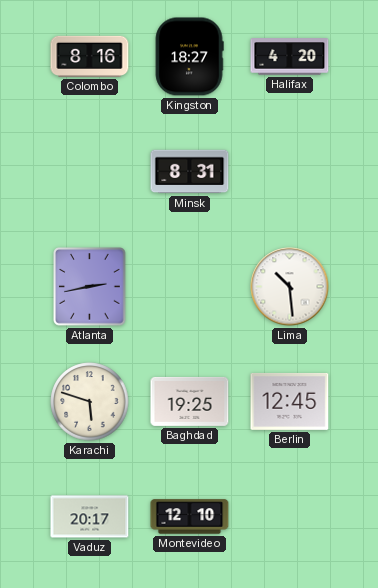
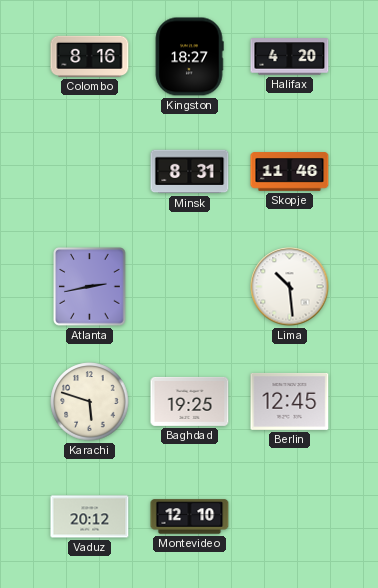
Skopje: none -> 11:46
Vaduz: 20:17 -> 20:12
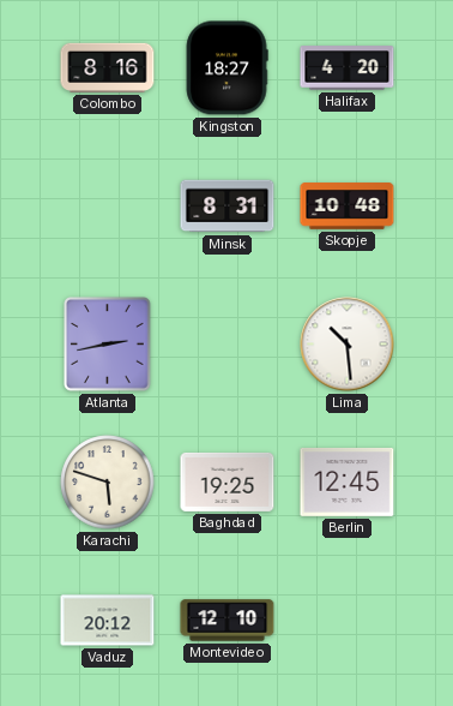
Skopje: 11:46 -> 10:48
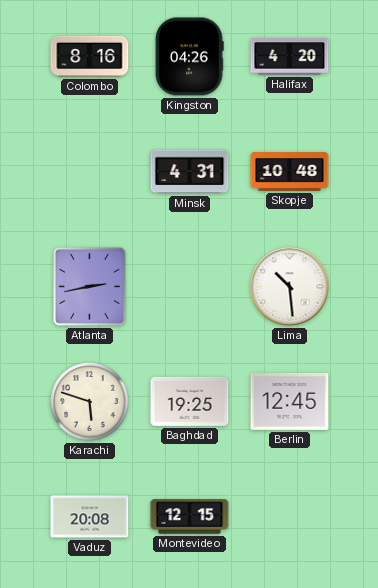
Kingston: 18:27 -> 04:26
Minsk: 8:31 -> 4:31
Vaduz: 20:12 -> 20:08
Montevideo: 12:10 -> 12:15
